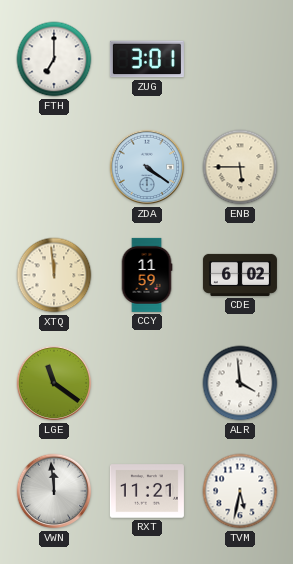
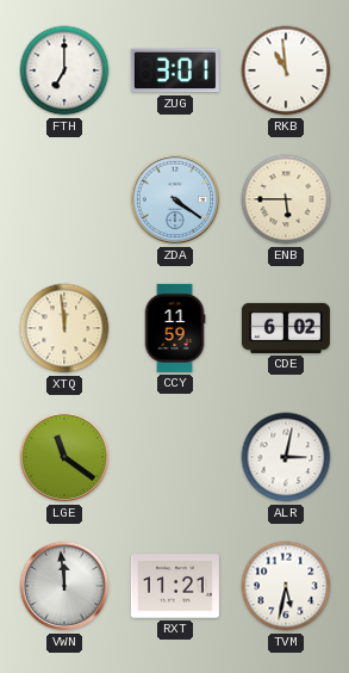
RKB: none -> 10:59
ALR: 3:59 -> 3:02
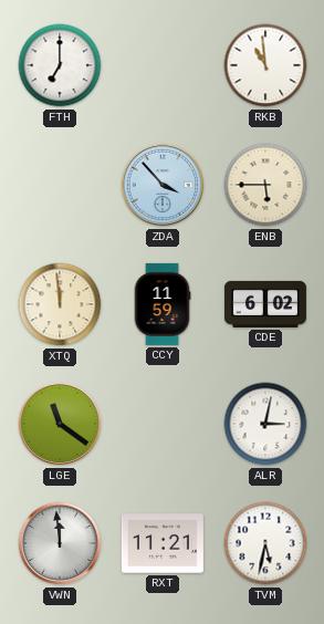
ZUG: 3:01 -> none
ZDA: 4:21 -> 3:53
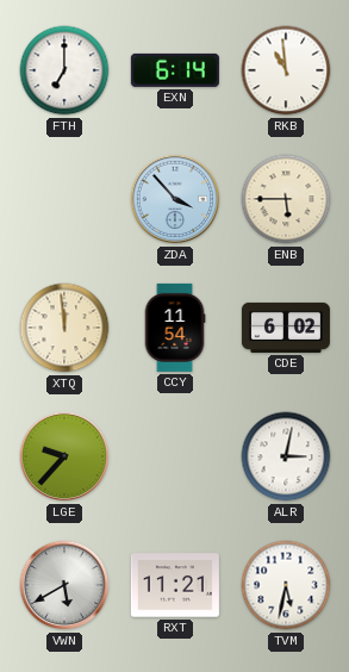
EXN: none -> 6:14
CCY: 11:59 -> 11:54
LGE: 11:21 -> 9:37
VWN: 11:59 -> 5:40
